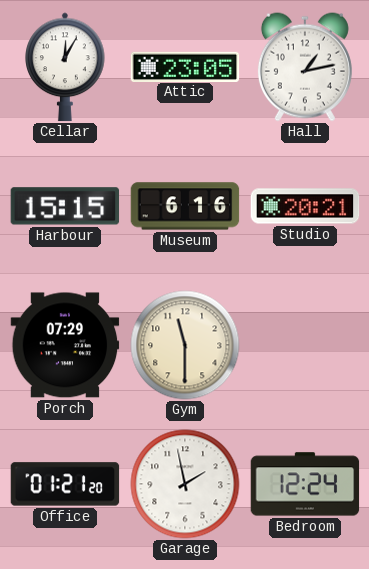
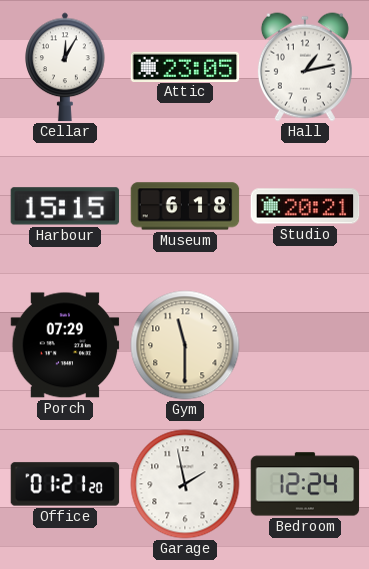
Museum: 6:16 -> 6:18
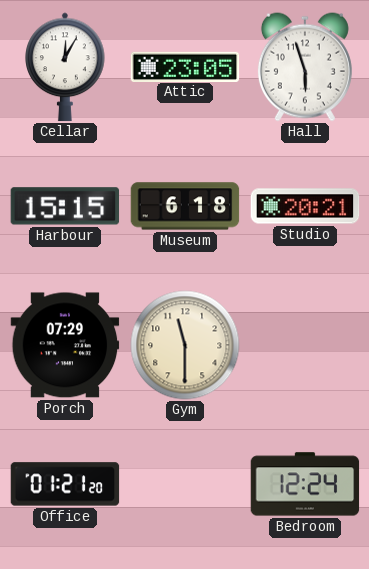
Hall: 1:13 -> 5:57
Garage: 1:58 -> none
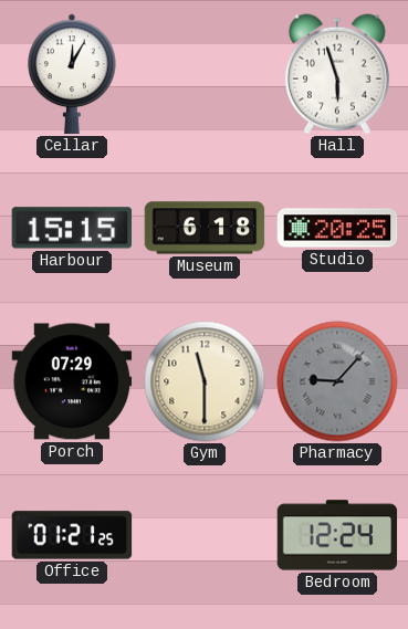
Attic: 23:05 -> none
Studio: 20:21 -> 20:25
Pharmacy: none -> 9:07
Office: 01:21:20 -> 01:21:25
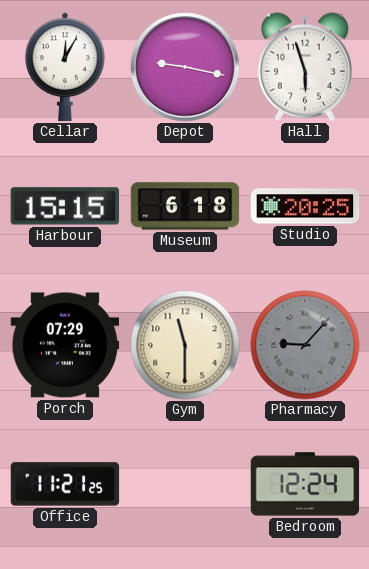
Depot: none -> 9:17
Office: 01:21 -> 11:21
